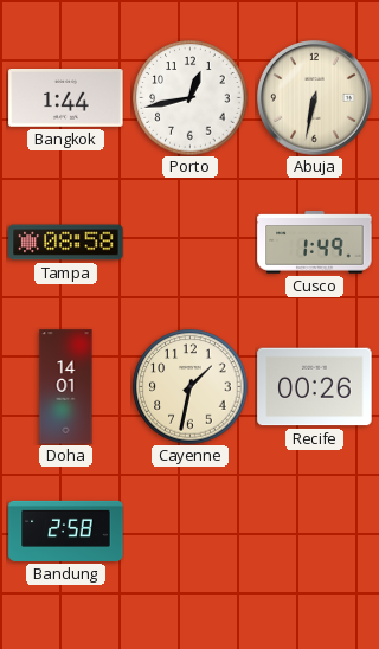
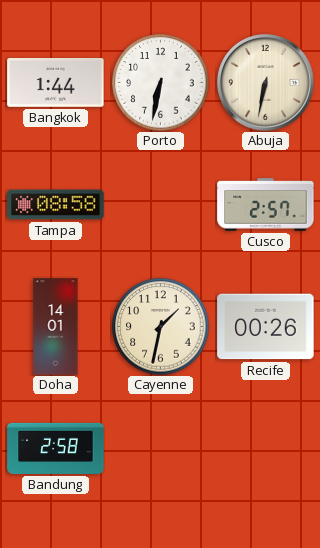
Porto: 12:43 -> 6:32
Cusco: 1:49 -> 2:57
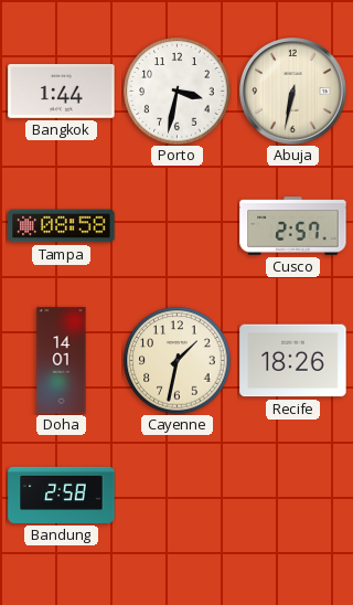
Porto: 6:32 -> 3:32
Recife: 00:26 -> 18:26
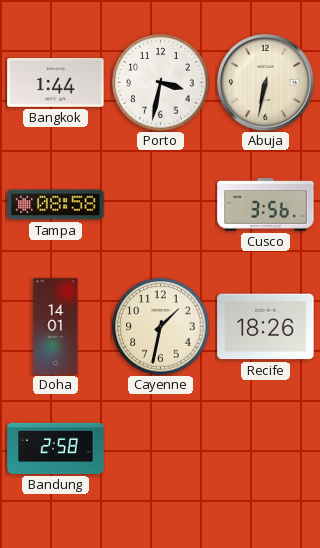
Cusco: 2:57 -> 3:56
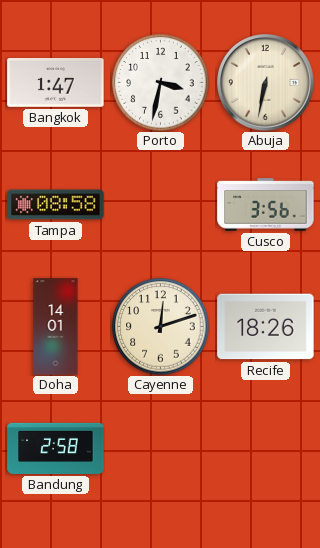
Bangkok: 1:44 -> 1:47
Cayenne: 1:32 -> 12:12
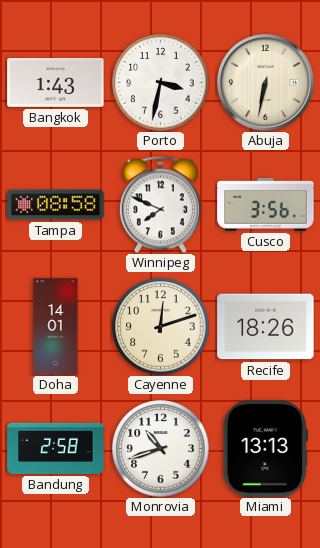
Bangkok: 1:47 -> 1:43
Winnipeg: none -> 7:49
Monrovia: none -> 10:42
Miami: none -> 13:13
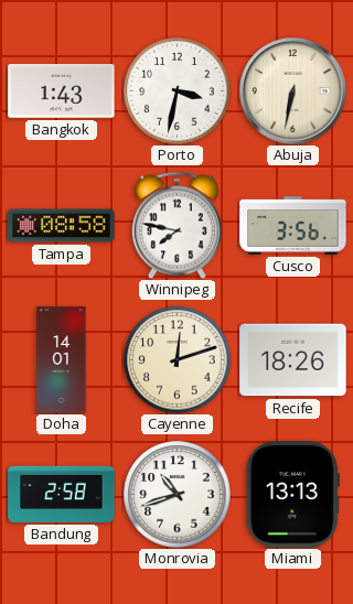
Winnipeg: 7:49 -> 7:47
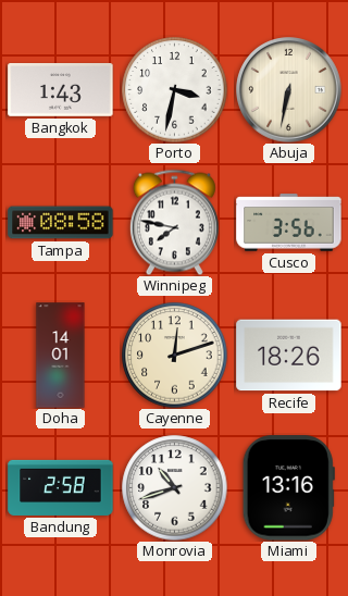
Miami: 13:13 -> 13:16
